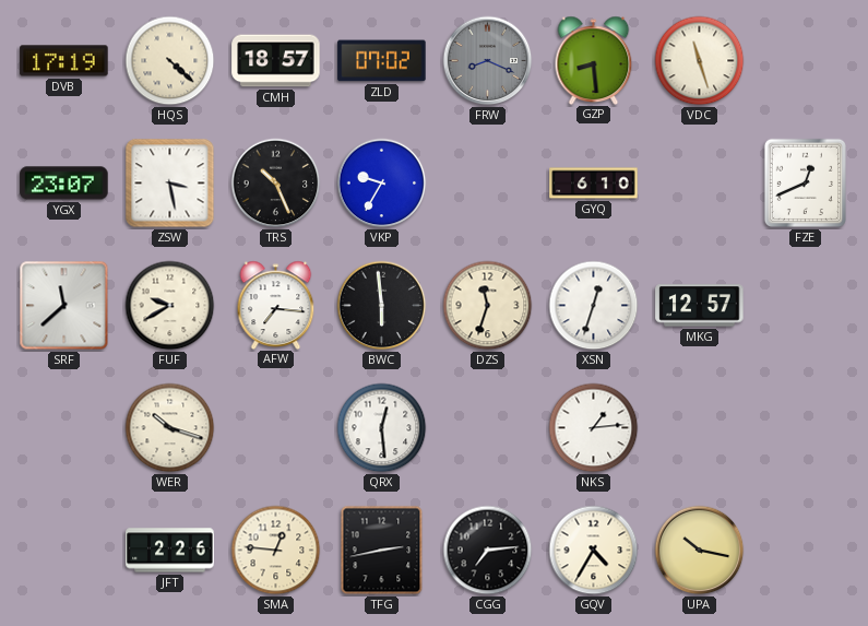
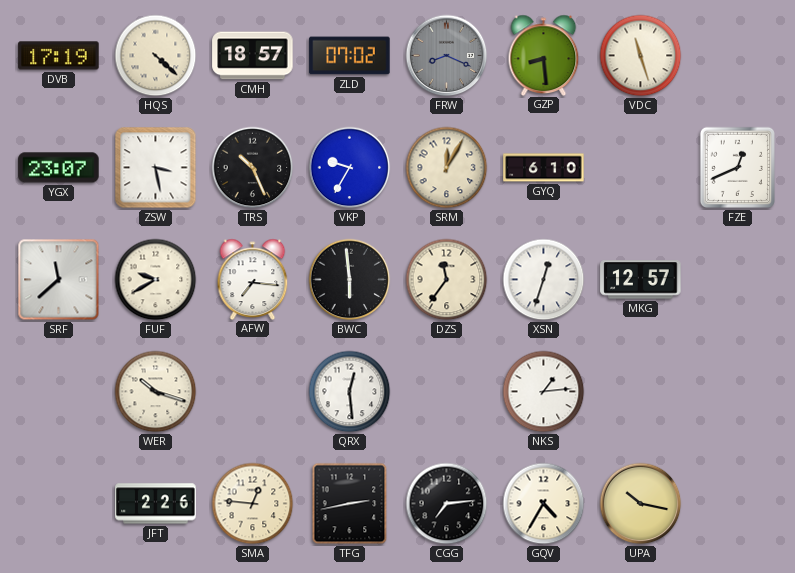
SRM: none -> 12:05
DZS: 11:33 -> 11:36
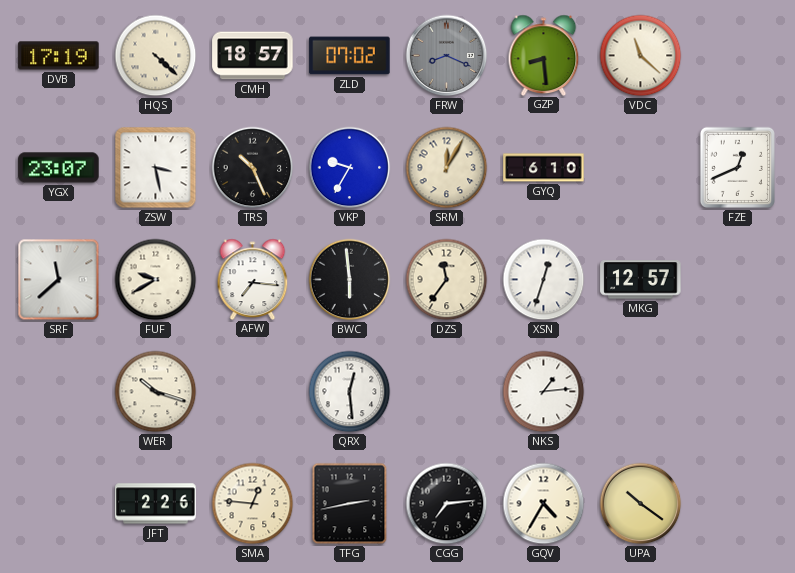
VDC: 11:27 -> 11:22
UPA: 10:17 -> 10:21
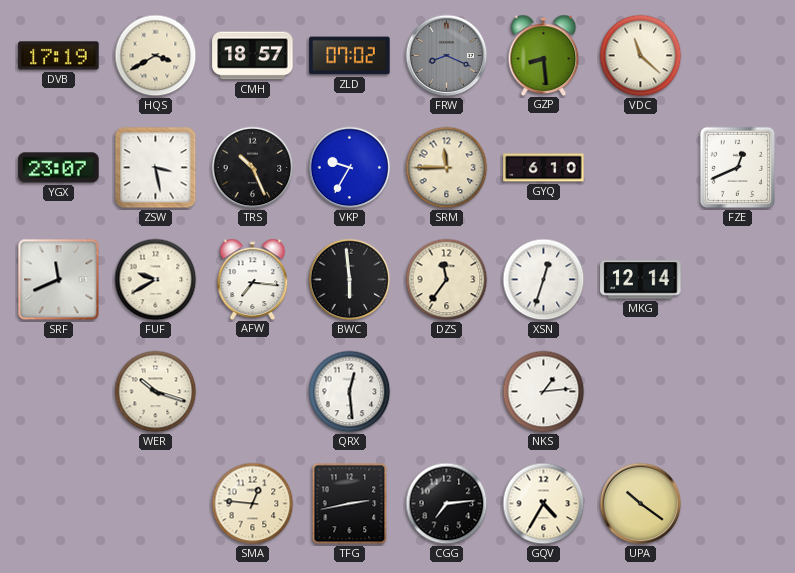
HQS: 4:22 -> 3:40
SRM: 12:05 -> 11:45
SRF: 11:38 -> 11:41
MKG: 12:57 -> 12:14
JFT: 2:26 -> none
